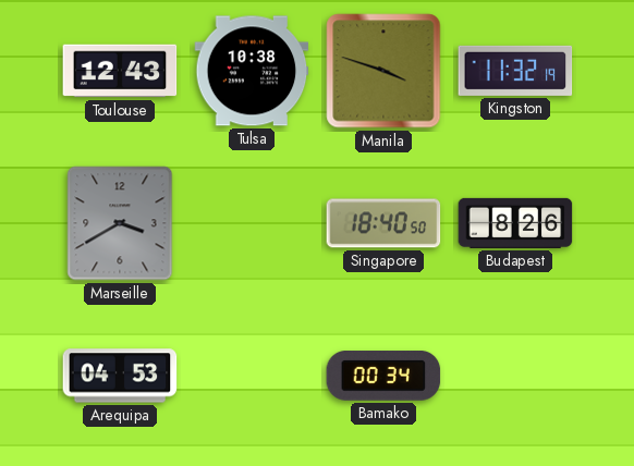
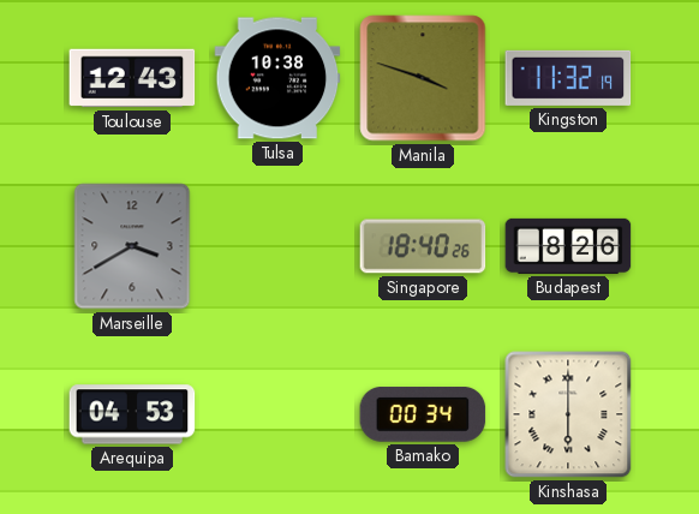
Singapore: 18:40:50 -> 18:40:26
Kinshasa: none -> 6:00
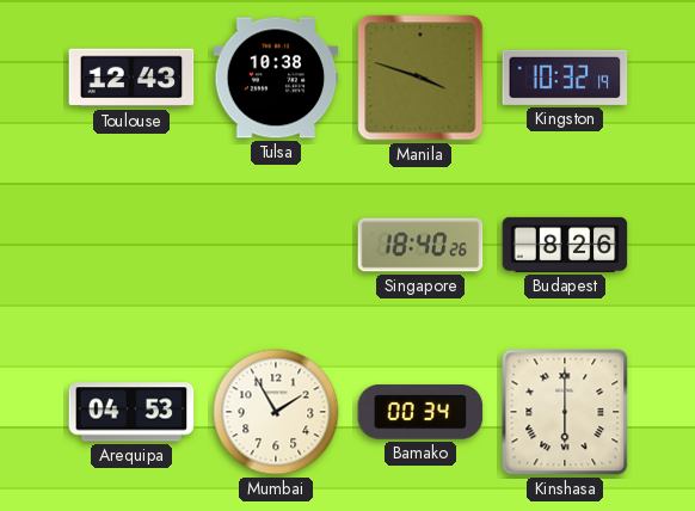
Kingston: 11:32 -> 10:32
Marseille: 3:40 -> none
Mumbai: none -> 1:55
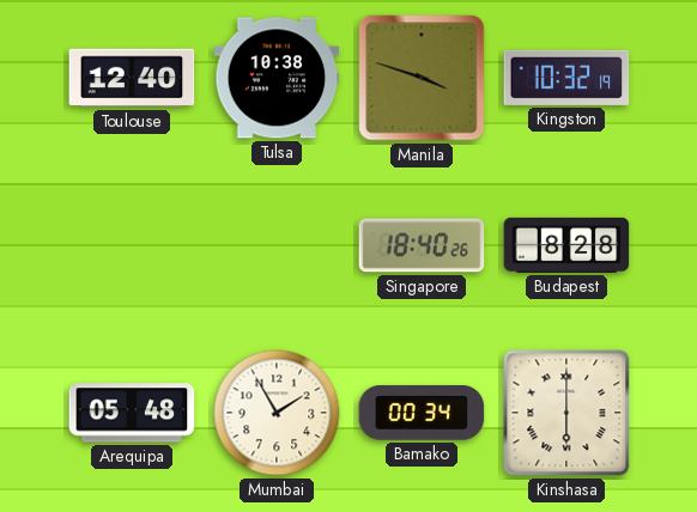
Toulouse: 12:43 -> 12:40
Budapest: 8:26 -> 8:28
Arequipa: 04:53 -> 05:48
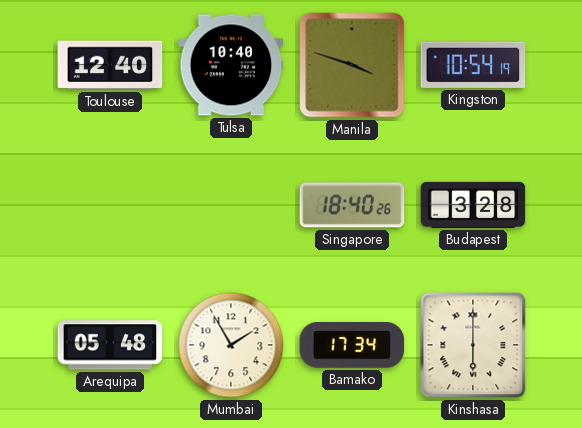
Tulsa: 10:38 -> 10:40
Kingston: 10:32 -> 10:54
Budapest: 8:28 -> 3:28
Bamako: 00:34 -> 17:34
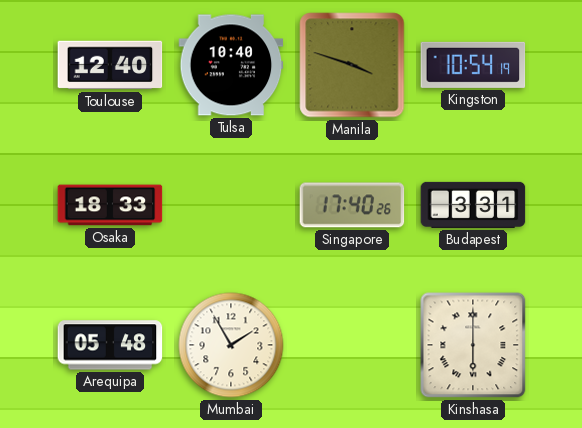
Osaka: none -> 18:33
Singapore: 18:40 -> 17:40
Budapest: 3:28 -> 3:31
Bamako: 17:34 -> none
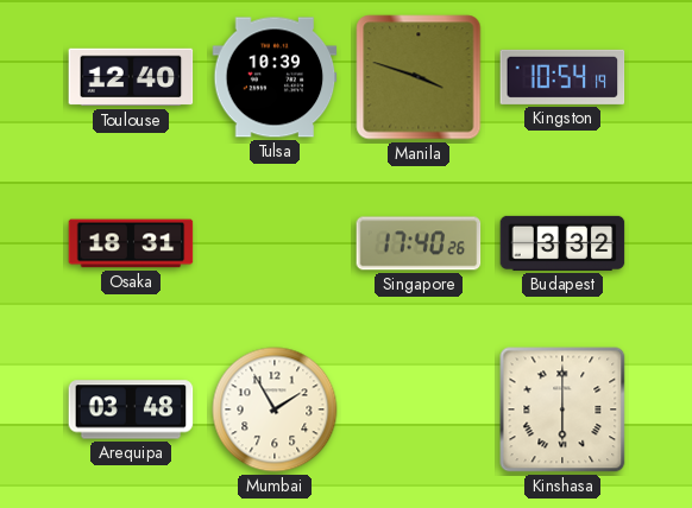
Tulsa: 10:40 -> 10:39
Osaka: 18:33 -> 18:31
Budapest: 3:31 -> 3:32
Arequipa: 05:48 -> 03:48
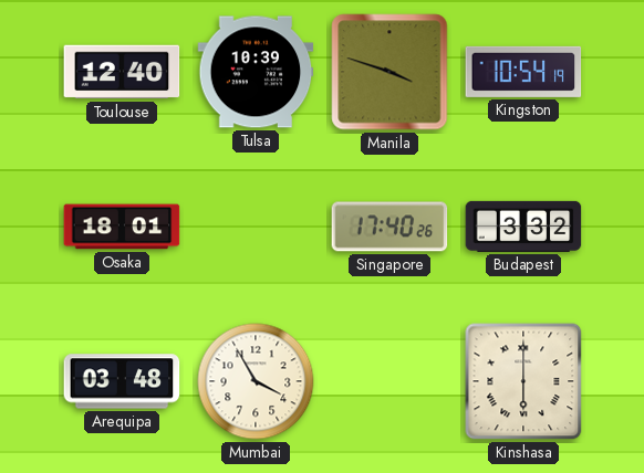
Osaka: 18:31 -> 18:01
Mumbai: 1:55 -> 3:55
